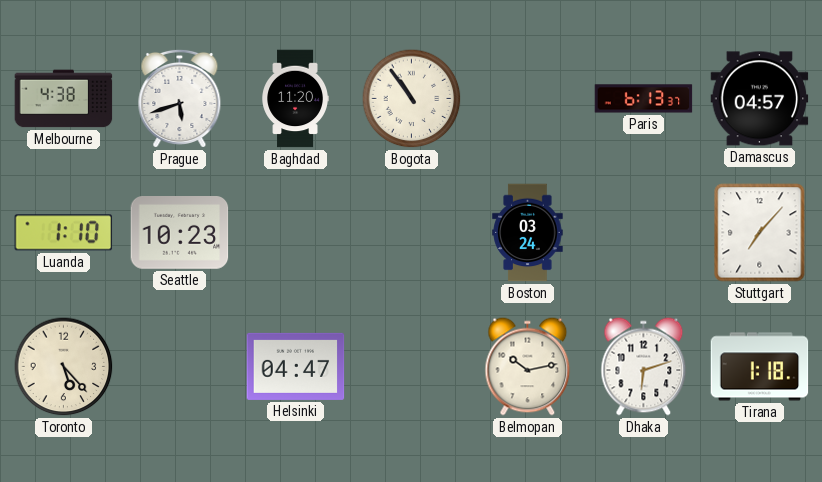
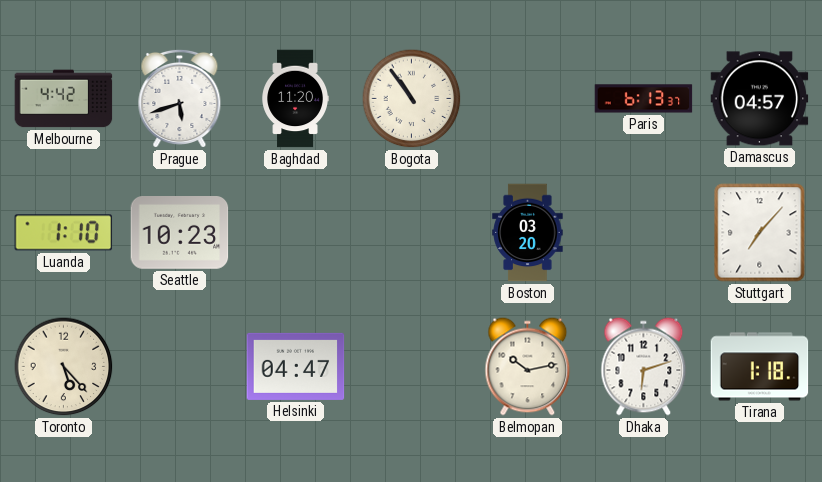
Melbourne: 4:38 -> 4:42
Boston: 03:24 -> 03:20
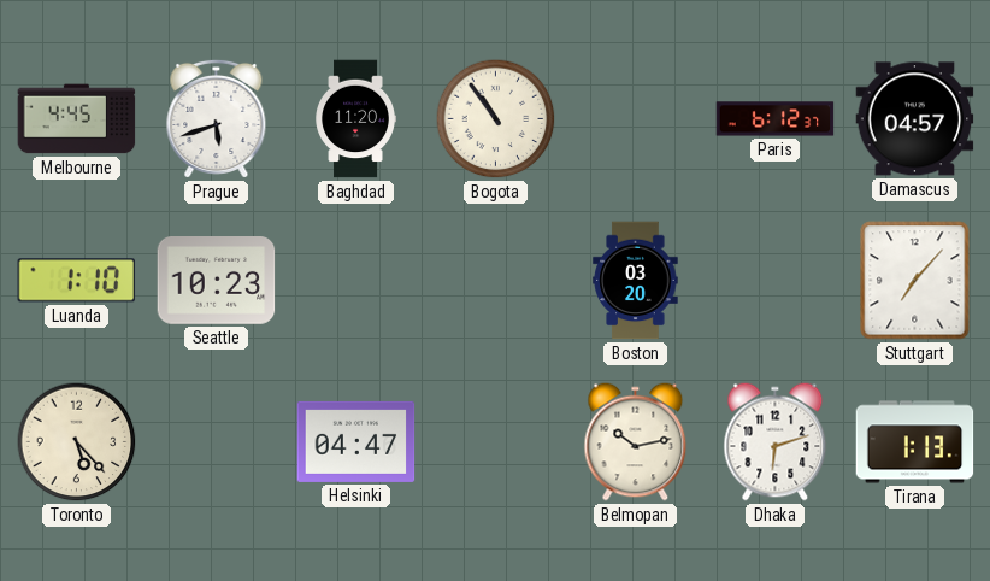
Melbourne: 4:42 -> 4:45
Paris: 6:13 -> 6:12
Tirana: 1:18 -> 1:13
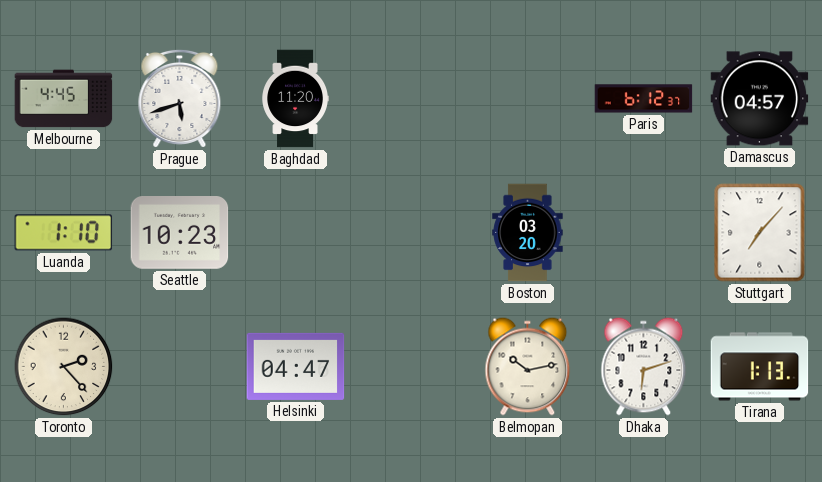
Bogota: 10:54 -> none
Toronto: 5:23 -> 2:23
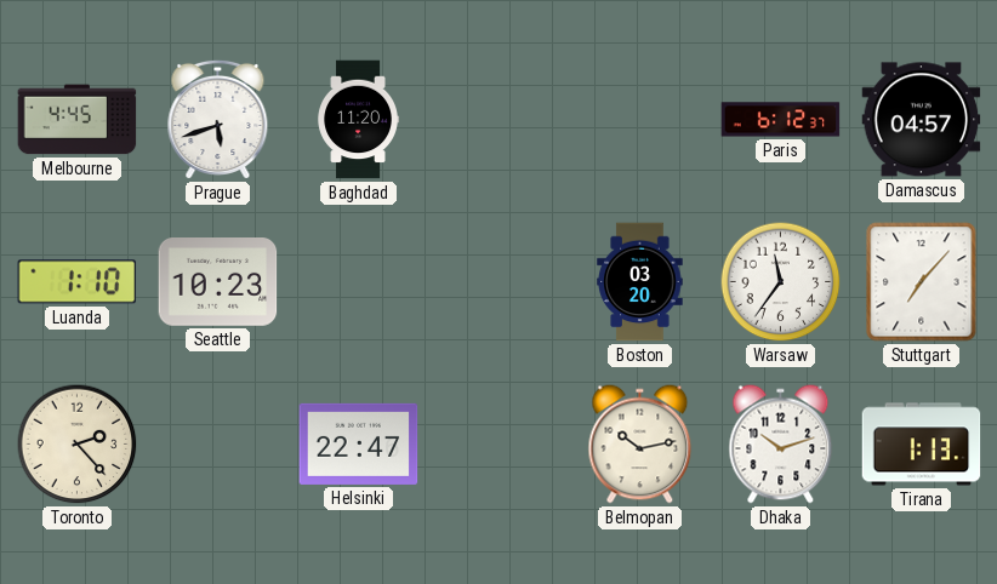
Warsaw: none -> 11:36
Helsinki: 04:47 -> 22:47
Dhaka: 6:12 -> 10:12
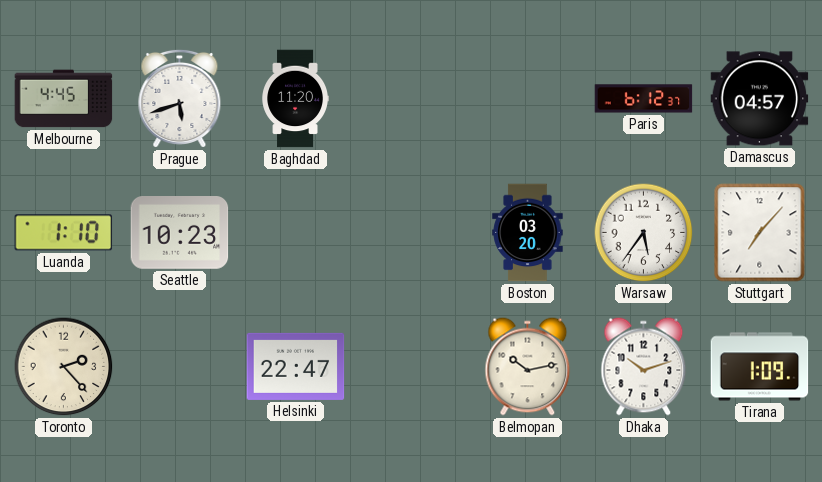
Warsaw: 11:36 -> 5:36
Tirana: 1:13 -> 1:09
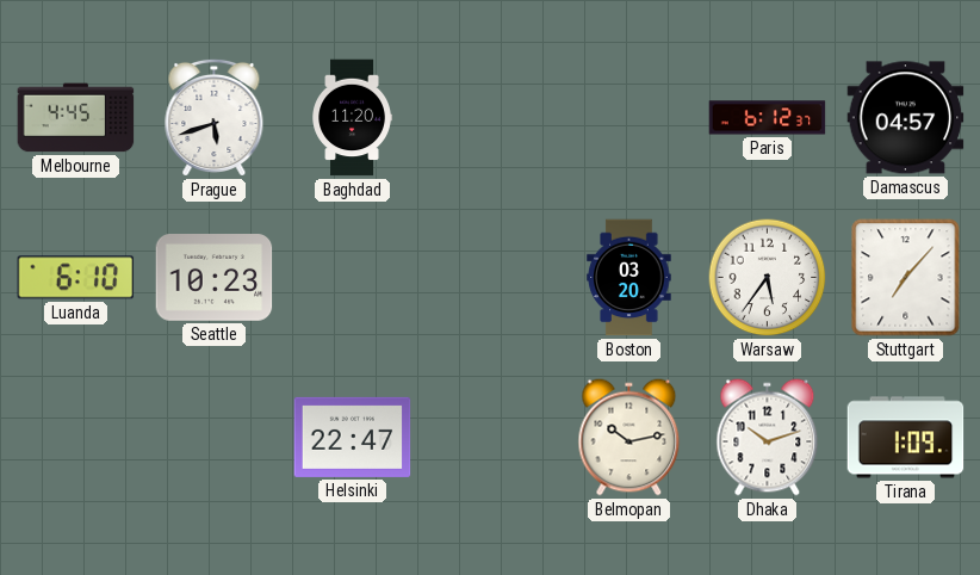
Luanda: 1:10 -> 6:10
Toronto: 2:23 -> none
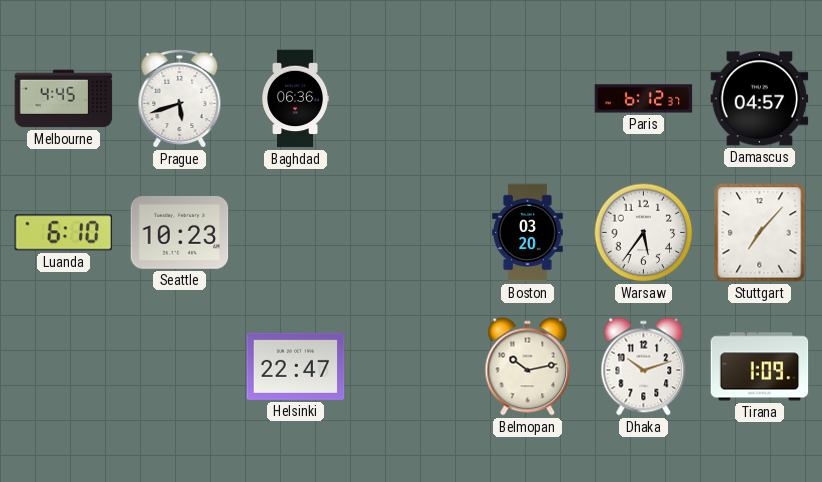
Baghdad: 11:20 -> 06:36
